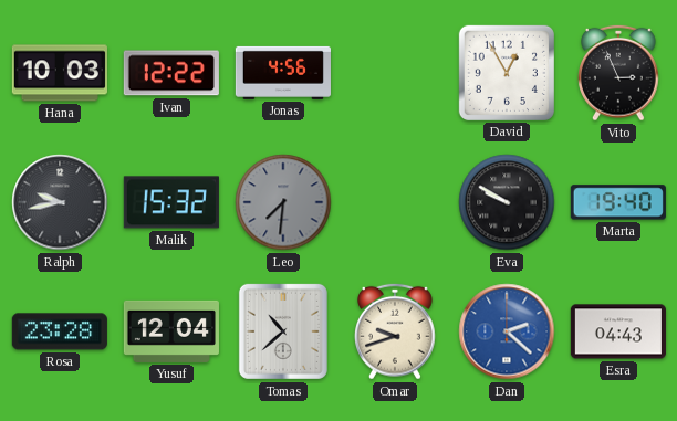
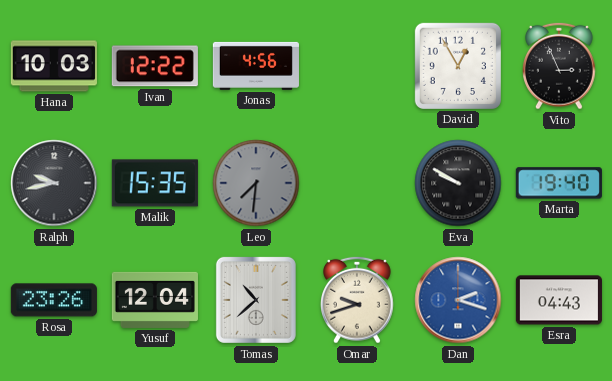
Malik: 15:32 -> 15:35
Rosa: 23:28 -> 23:26
Dan: 2:22 -> 2:18
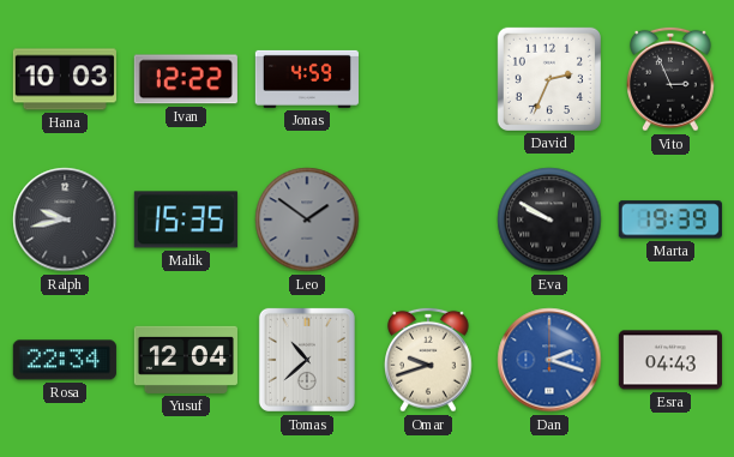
Jonas: 4:56 -> 4:59
David: 12:55 -> 2:34
Leo: 7:31 -> 1:51
Marta: 19:40 -> 19:39
Rosa: 23:26 -> 22:34
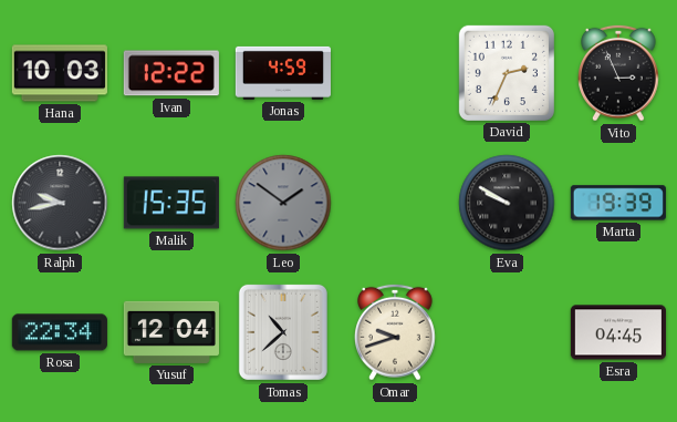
Dan: 2:18 -> none
Esra: 04:43 -> 04:45
